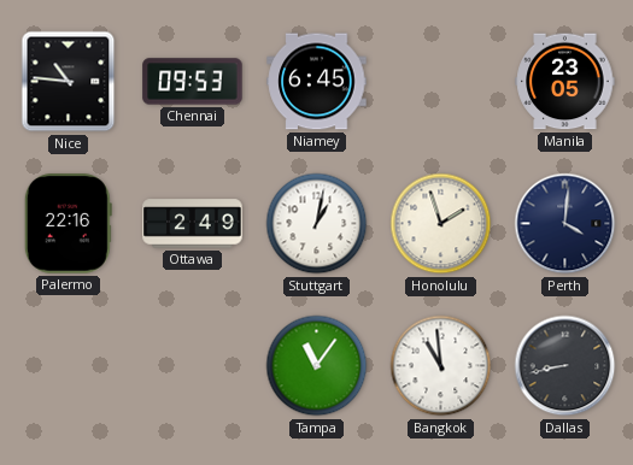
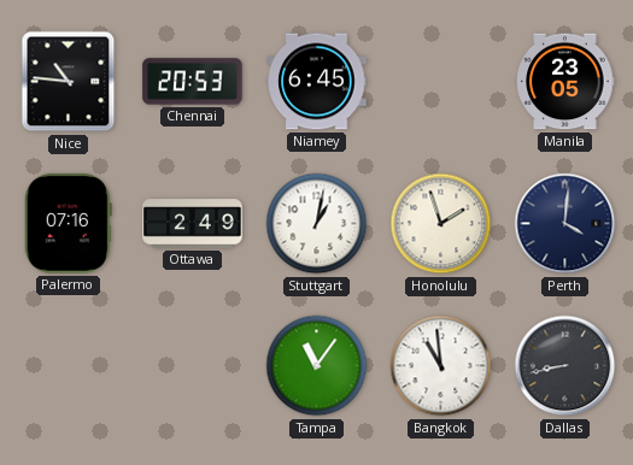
Chennai: 09:53 -> 20:53
Palermo: 22:16 -> 07:16
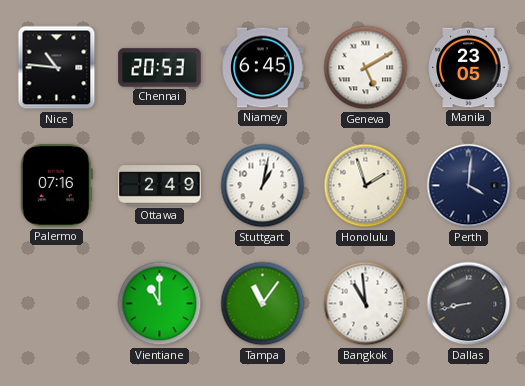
Geneva: none -> 5:10
Vientiane: none -> 11:00
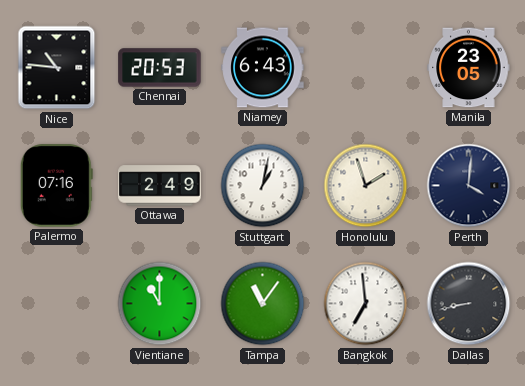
Niamey: 6:45 -> 6:43
Geneva: 5:10 -> none
Bangkok: 10:59 -> 6:59
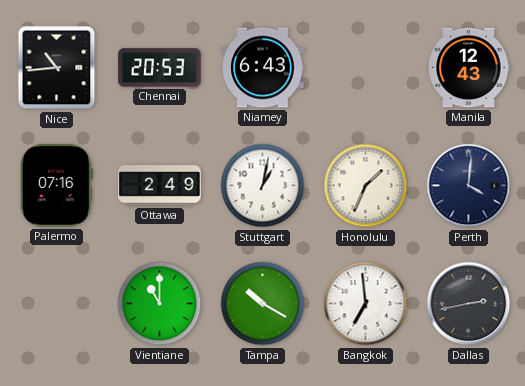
Nice: 10:46 -> 10:44
Manila: 23:05 -> 12:43
Honolulu: 1:57 -> 1:34
Tampa: 11:06 -> 10:20
Dallas: 8:43 -> 2:43
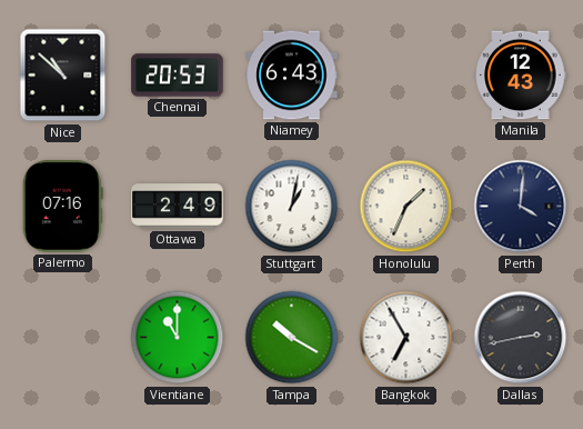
Nice: 10:44 -> 10:52
Bangkok: 6:59 -> 6:55
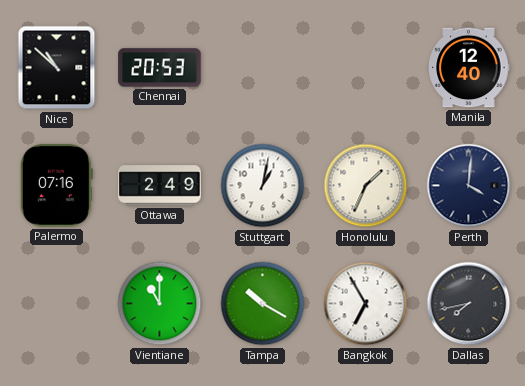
Niamey: 6:43 -> none
Manila: 12:43 -> 12:40
Dallas: 2:43 -> 7:43
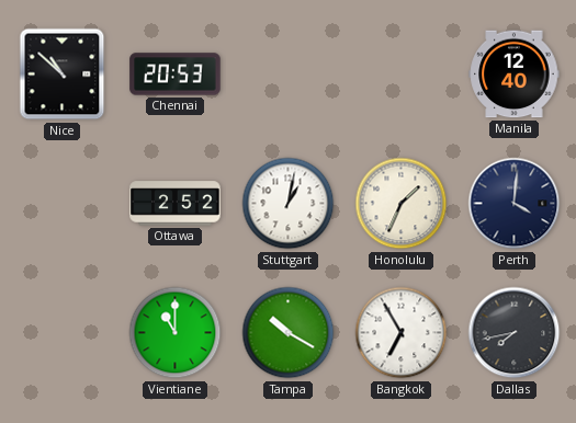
Palermo: 07:16 -> none
Ottawa: 2:49 -> 2:52
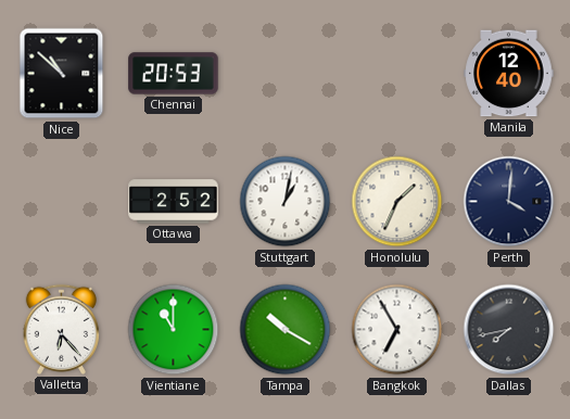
Valletta: none -> 6:23
